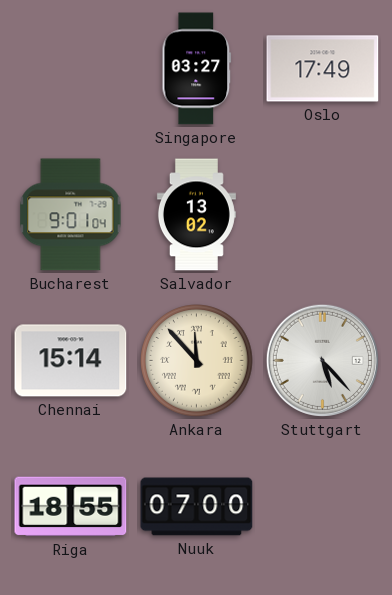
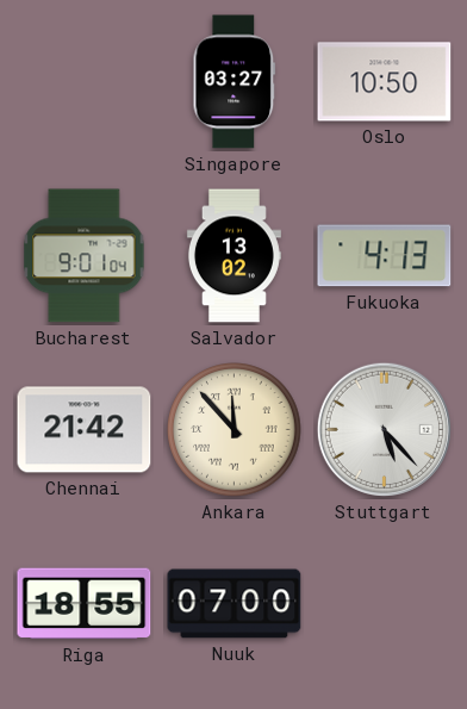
Oslo: 17:49 -> 10:50
Fukuoka: none -> 4:13
Chennai: 15:14 -> 21:42
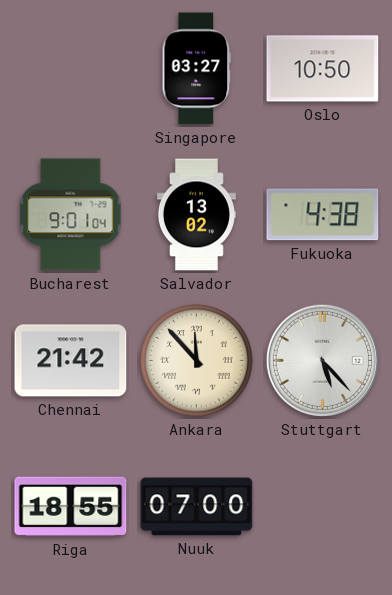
Fukuoka: 4:13 -> 4:38
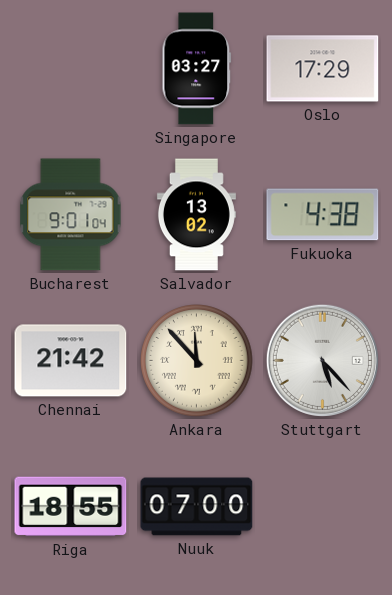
Oslo: 10:50 -> 17:29
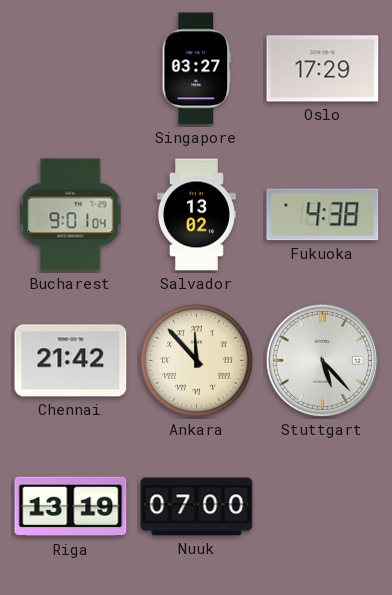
Riga: 18:55 -> 13:19
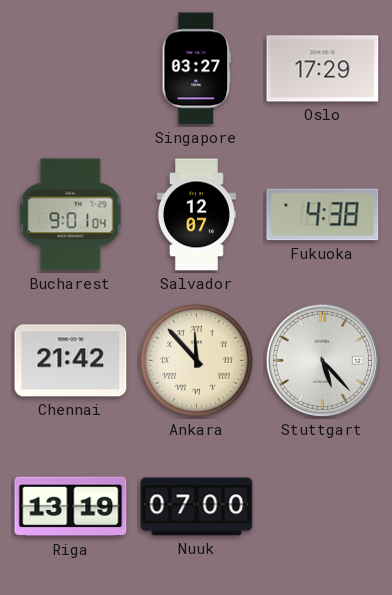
Salvador: 13:02 -> 12:07
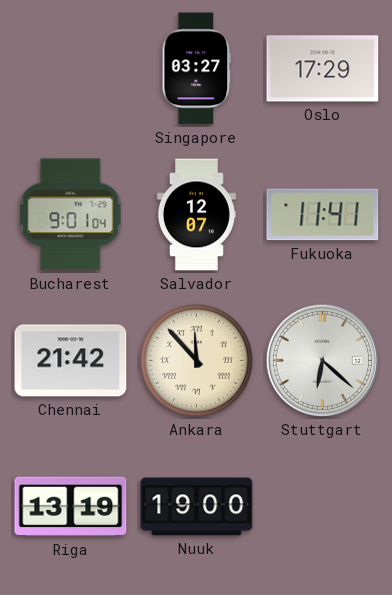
Fukuoka: 4:38 -> 11:41
Stuttgart: 5:23 -> 6:22
Nuuk: 07:00 -> 19:00
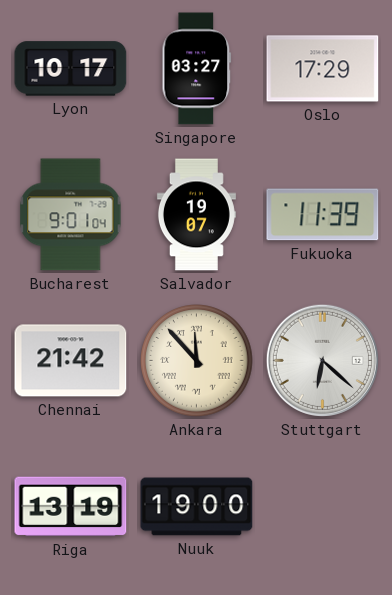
Lyon: none -> 10:17
Salvador: 12:07 -> 19:07
Fukuoka: 11:41 -> 11:39
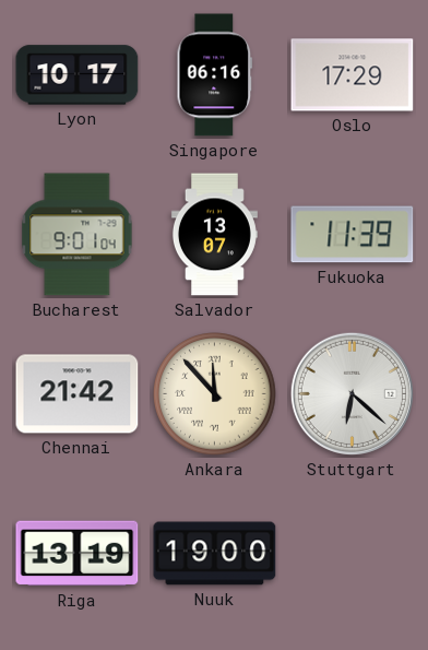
Singapore: 03:27 -> 06:16
Salvador: 19:07 -> 13:07
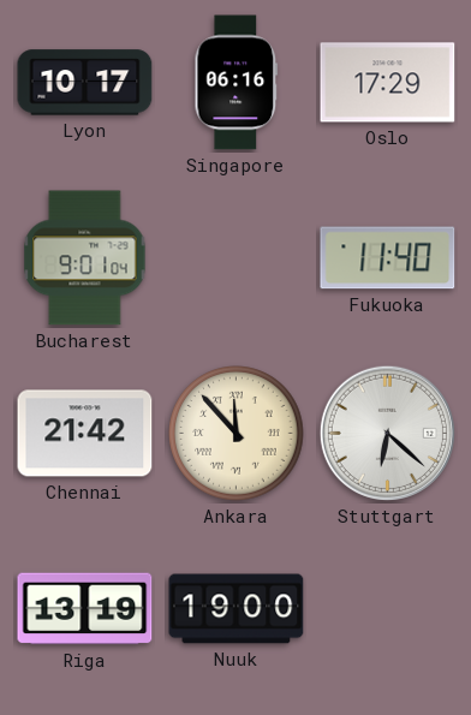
Salvador: 13:07 -> none
Fukuoka: 11:39 -> 11:40
